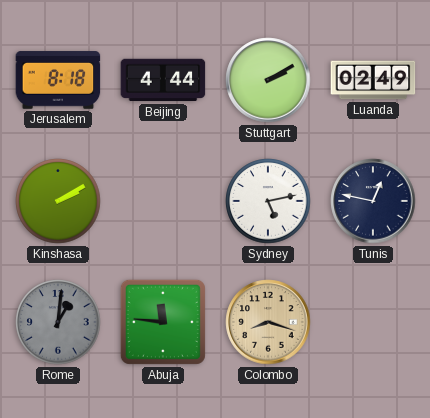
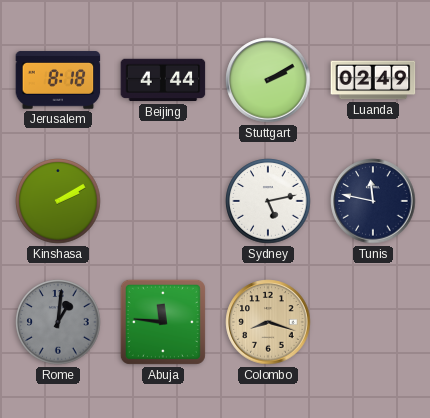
Tunis: 12:47 -> 11:47
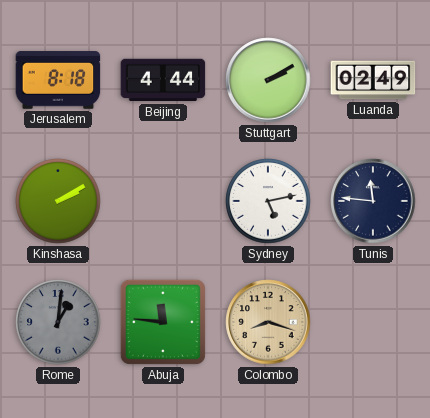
Tunis: 11:47 -> 11:46
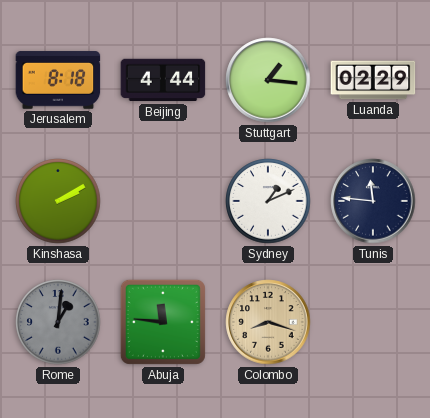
Stuttgart: 2:10 -> 1:16
Luanda: 02:49 -> 02:29
Sydney: 5:13 -> 1:11
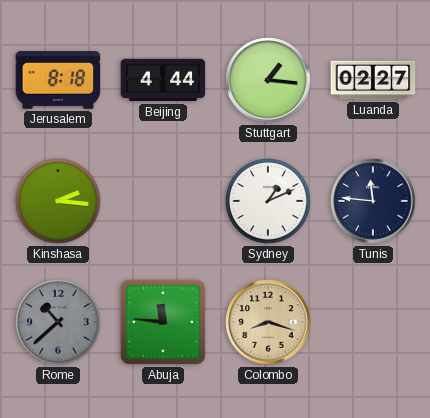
Luanda: 02:29 -> 02:27
Kinshasa: 2:10 -> 2:16
Rome: 1:01 -> 10:38
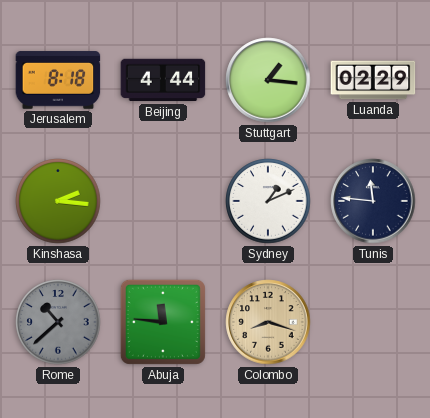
Luanda: 02:27 -> 02:29
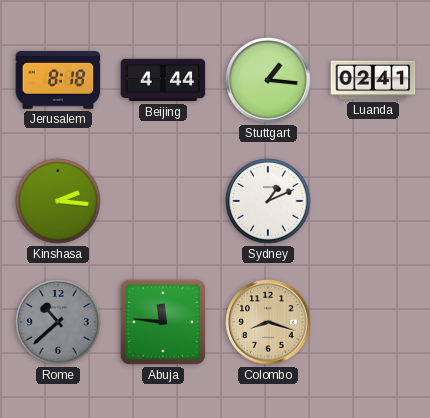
Luanda: 02:29 -> 02:41
Tunis: 11:46 -> none
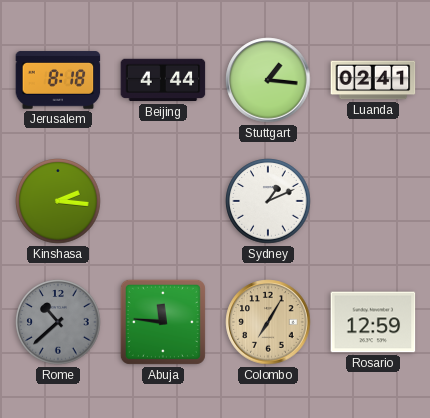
Colombo: 8:18 -> 7:05
Rosario: none -> 12:59
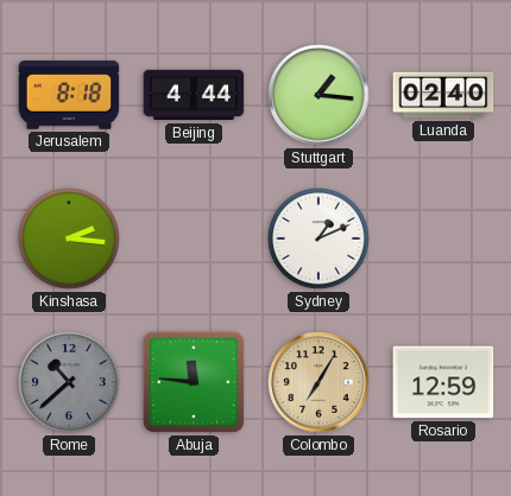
Luanda: 02:41 -> 02:40
